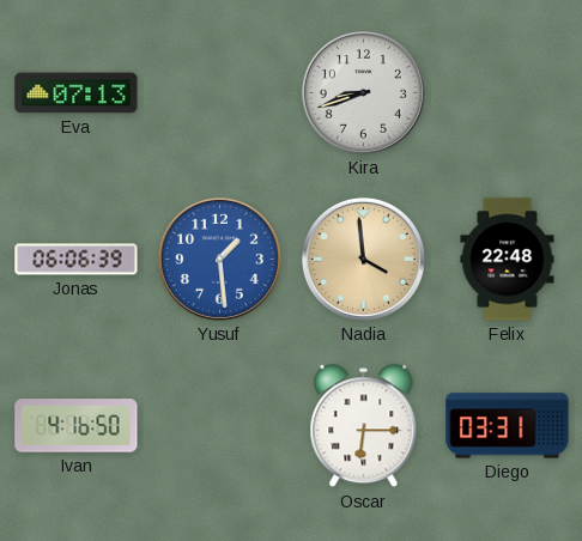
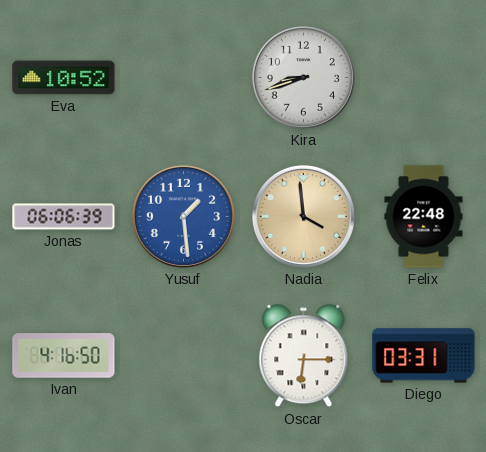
Eva: 07:13 -> 10:52
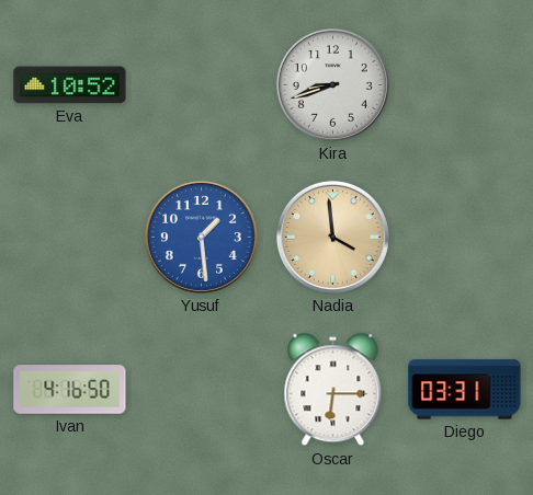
Jonas: 06:06 -> none
Felix: 22:48 -> none
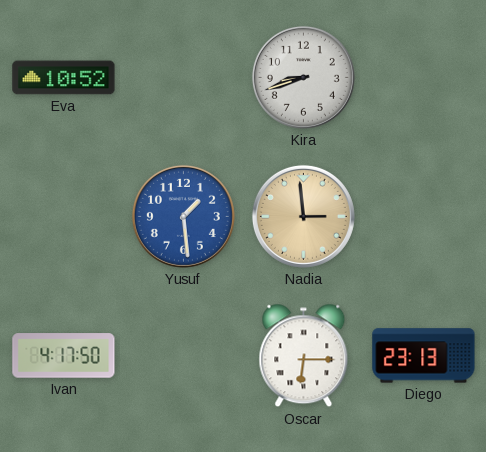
Nadia: 3:59 -> 2:59
Ivan: 4:16 -> 4:17
Diego: 03:31 -> 23:13
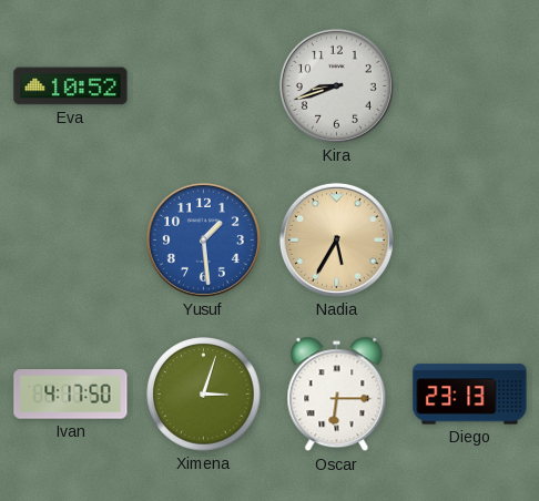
Nadia: 2:59 -> 5:35
Ximena: none -> 3:03
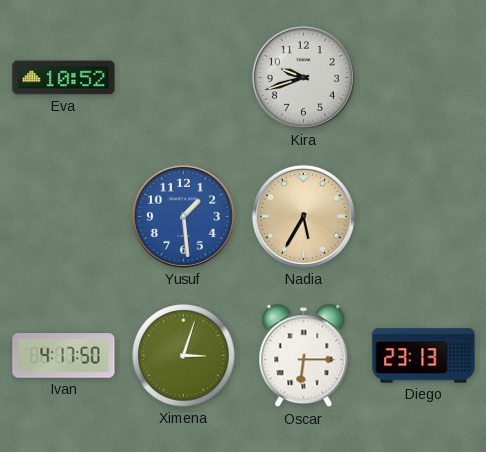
Kira: 8:42 -> 9:42
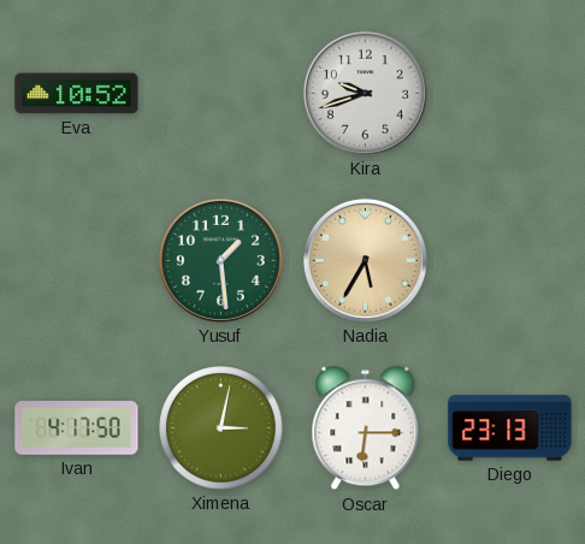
Yusuf dial: blue -> green
Ximena: 3:03 -> 3:02
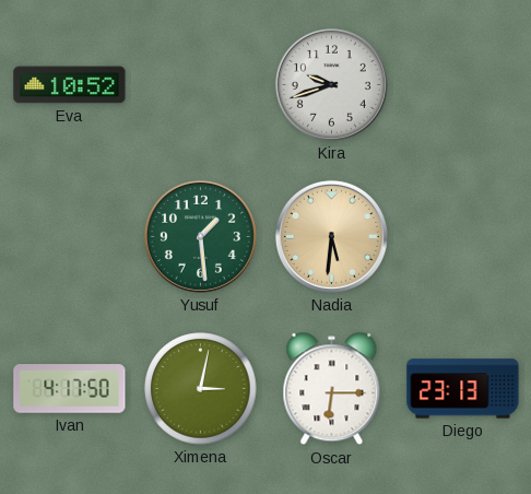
Nadia: 5:35 -> 5:31
